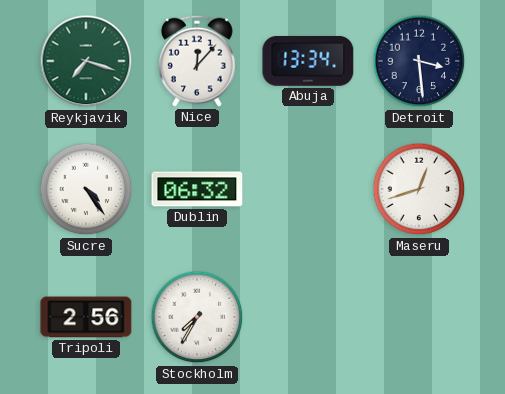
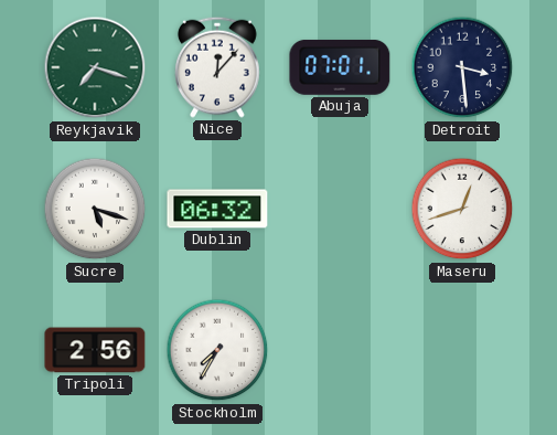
Abuja: 13:34 -> 07:01
Sucre: 4:24 -> 5:18
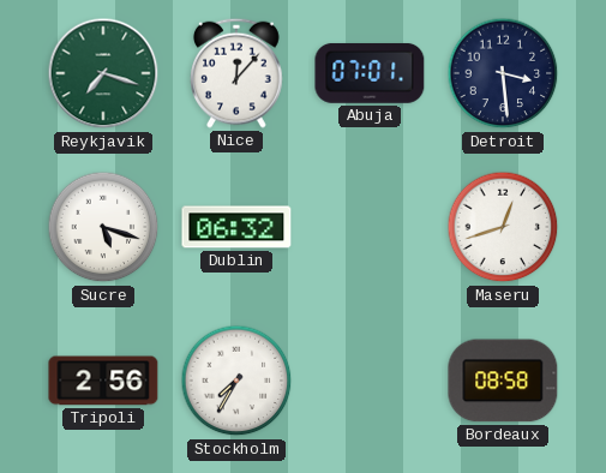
Bordeaux: none -> 08:58
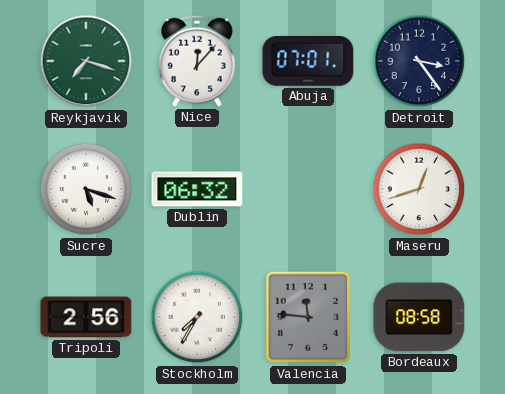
Detroit: 3:29 -> 3:24
Valencia: none -> 11:46
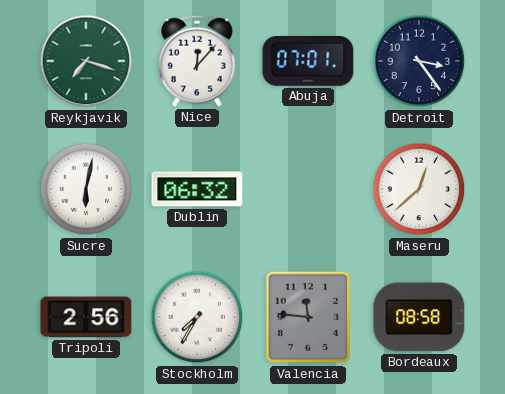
Sucre: 5:18 -> 6:02
Maseru: 12:42 -> 12:38
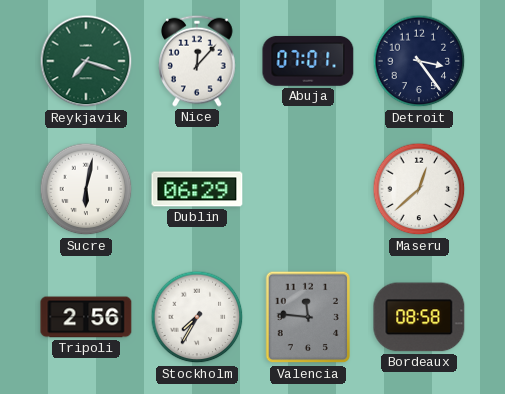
Dublin: 06:32 -> 06:29
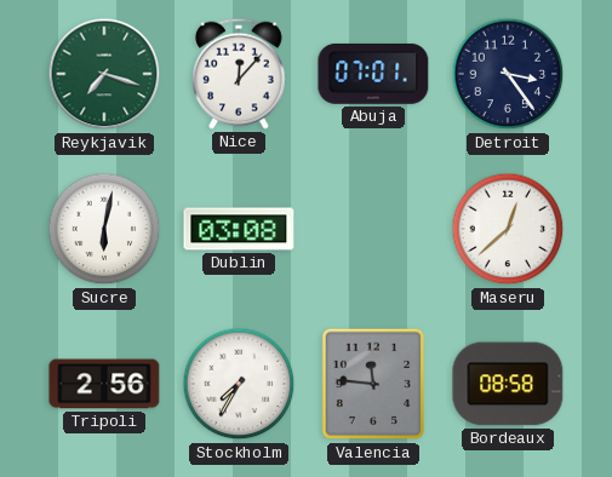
Dublin: 06:29 -> 03:08
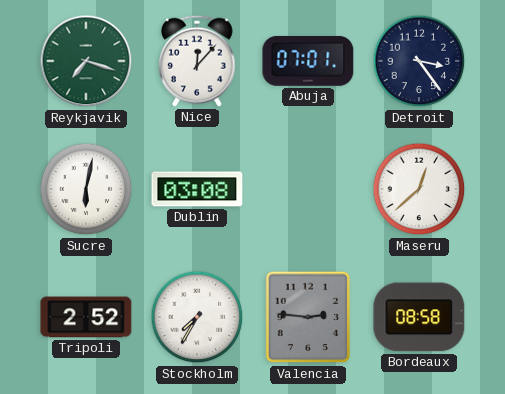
Tripoli: 2:56 -> 2:52
Valencia: 11:46 -> 2:46
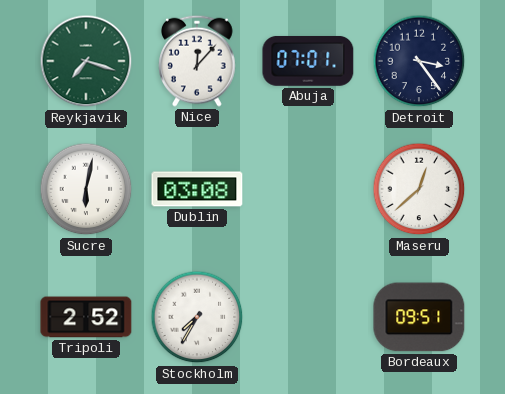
Valencia: 2:46 -> none
Bordeaux: 08:58 -> 09:51
